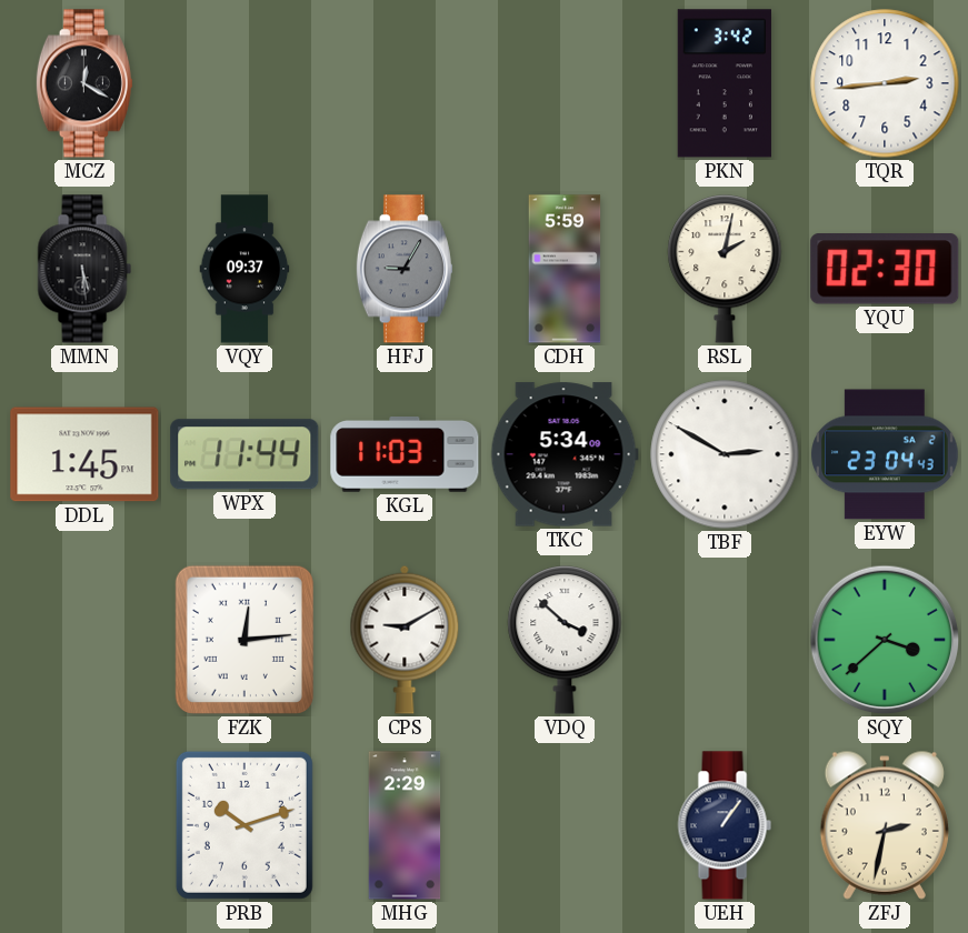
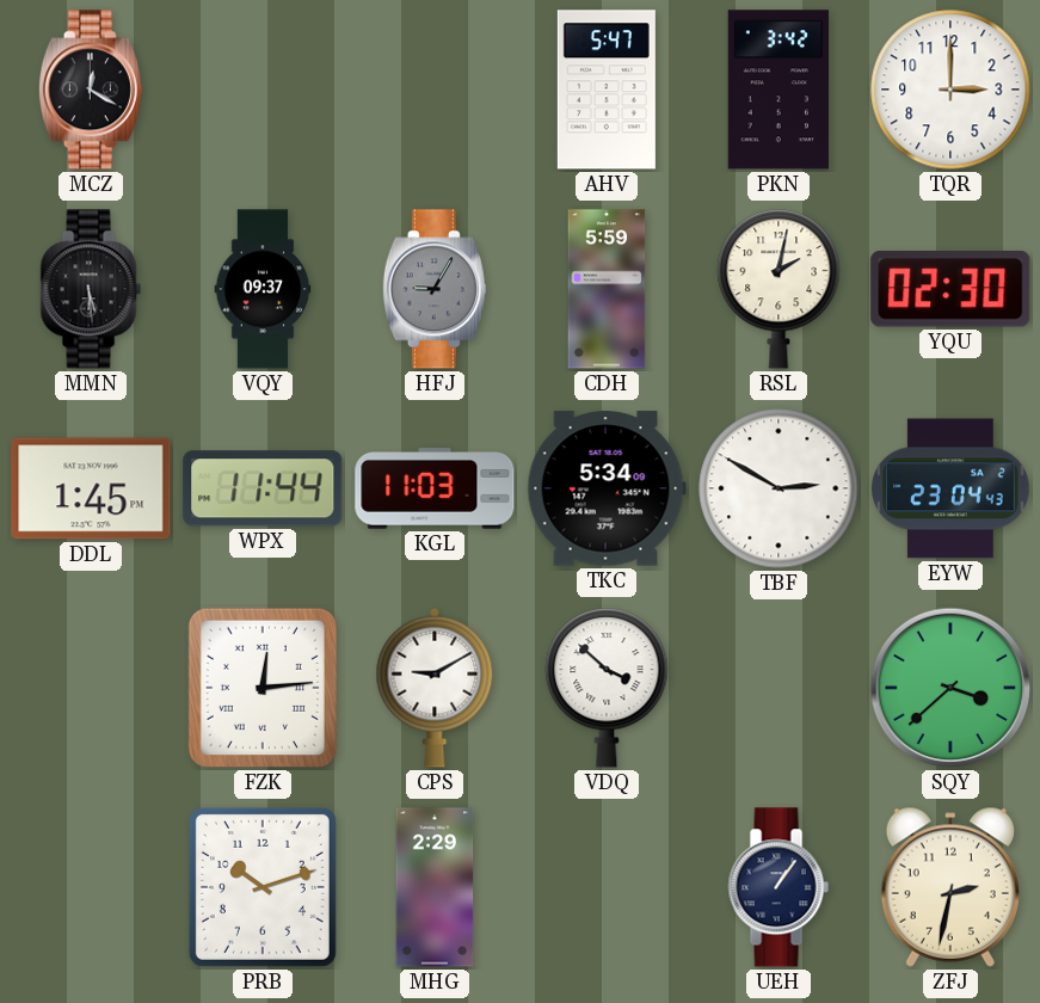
AHV: none -> 5:47
TQR: 2:44 -> 3:00
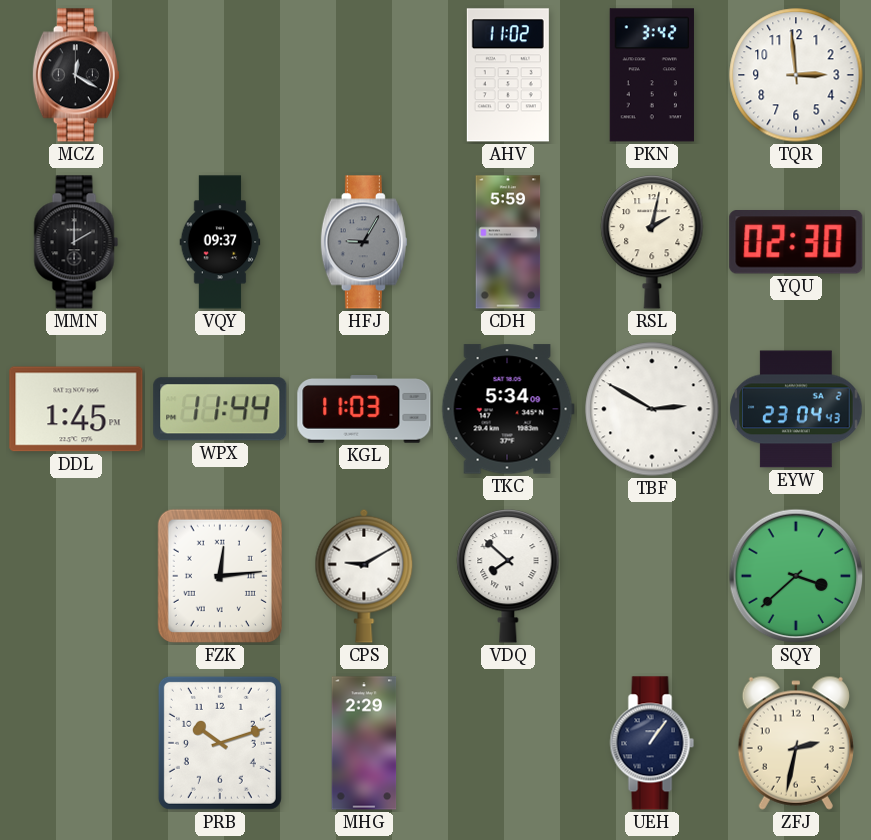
AHV: 5:47 -> 11:02
TQR: 3:00 -> 2:59
MMN: 5:29 -> 2:00
VDQ: 3:52 -> 7:52
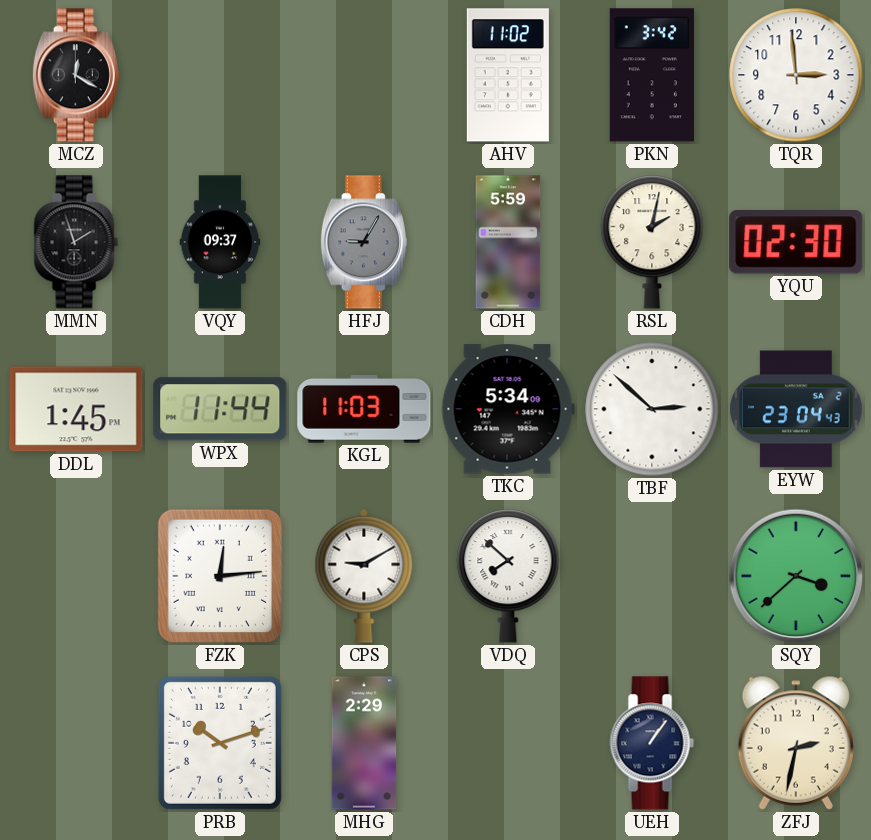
MMN: 2:00 -> 1:57
TBF: 2:50 -> 2:52
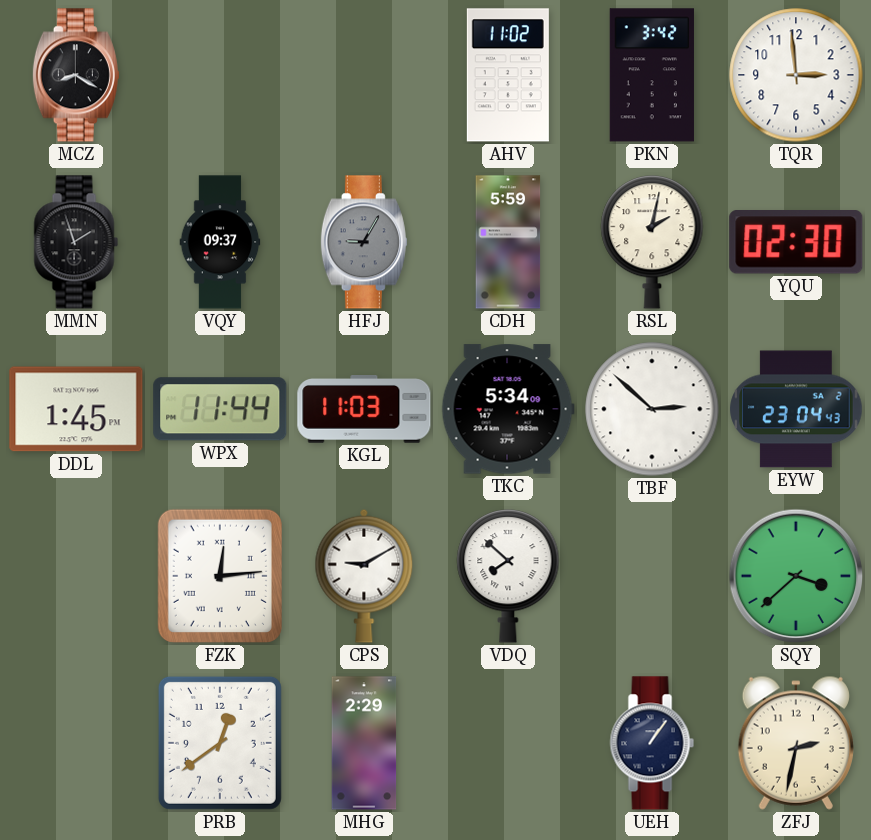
MCZ: 12:20 -> 8:20
PRB: 10:12 -> 12:39
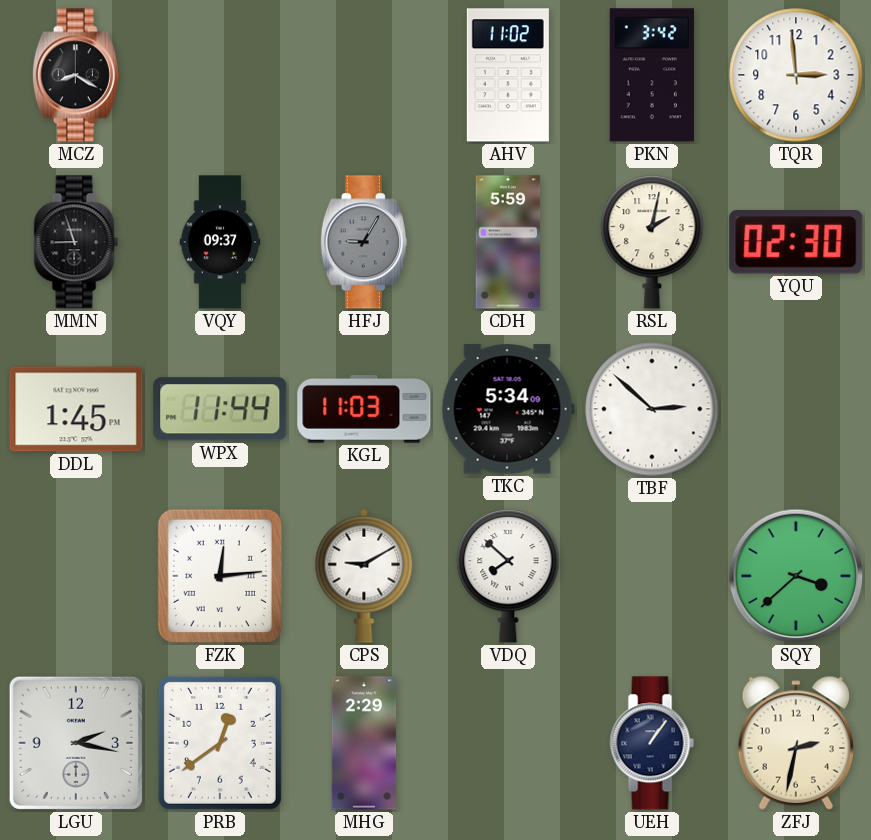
MMN: 1:57 -> 8:57
EYW: 23:04 -> none
LGU: none -> 2:17
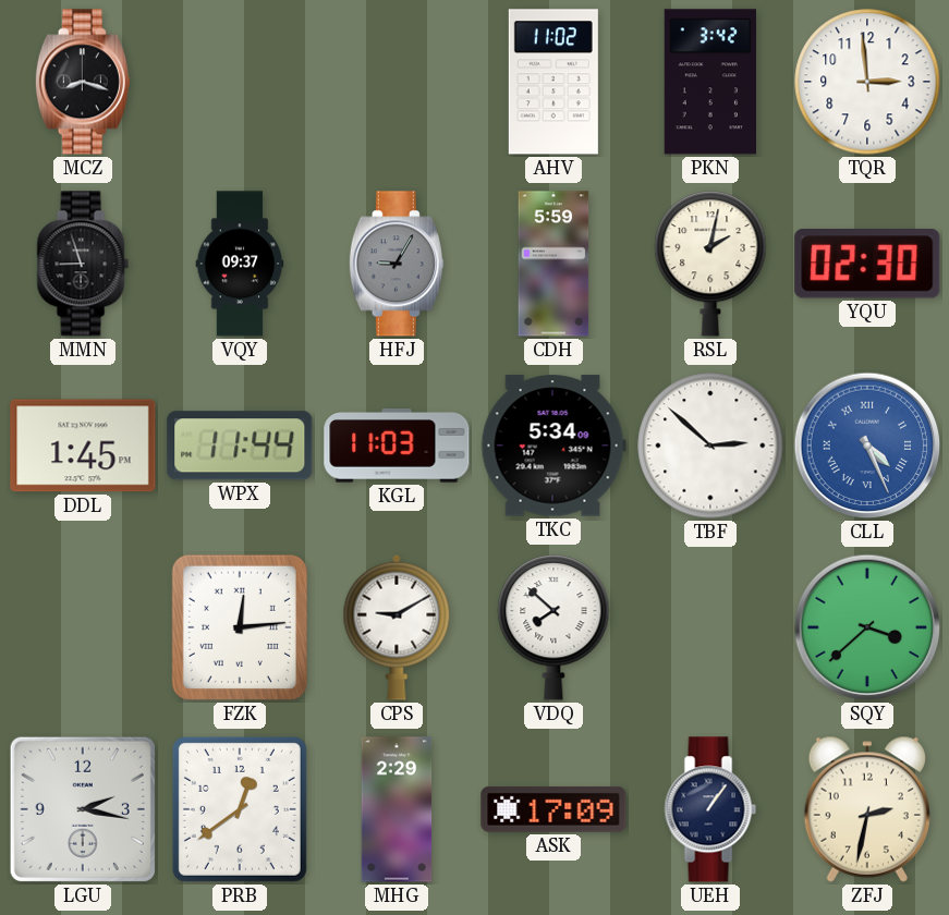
MCZ: 8:20 -> 8:18
CLL: none -> 4:26
ASK: none -> 17:09
